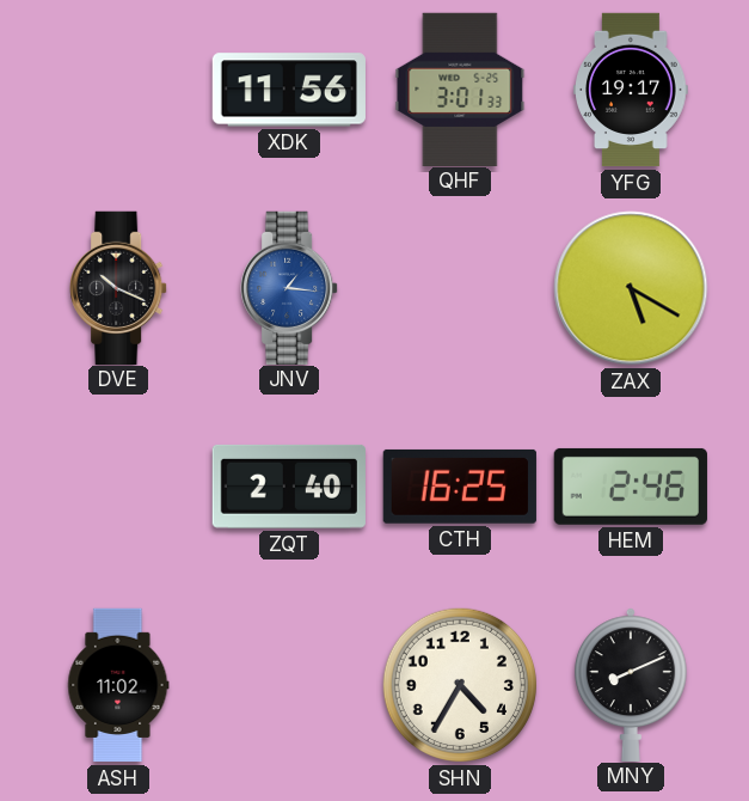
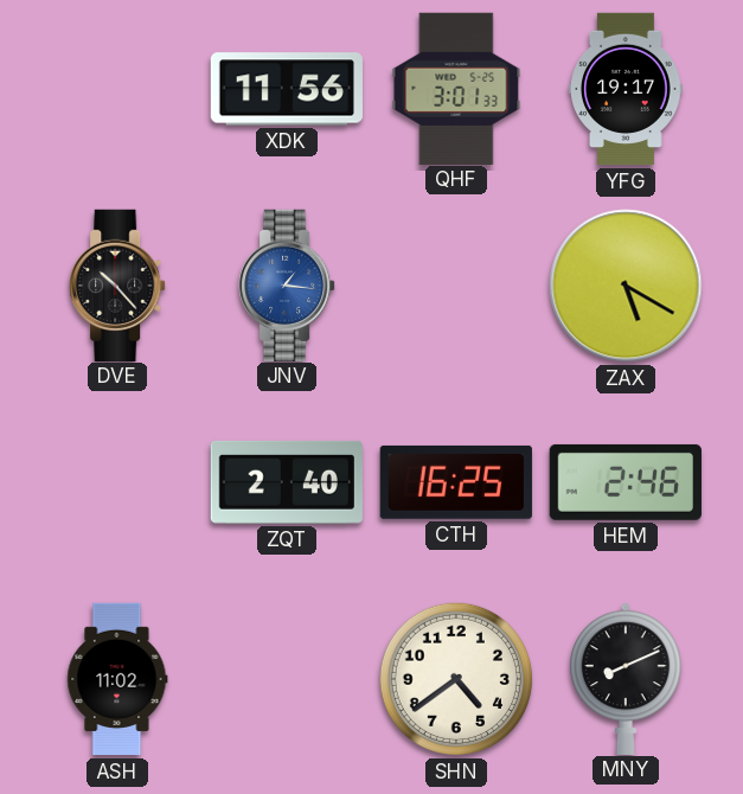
DVE: 10:19 -> 10:23
SHN: 4:35 -> 4:39
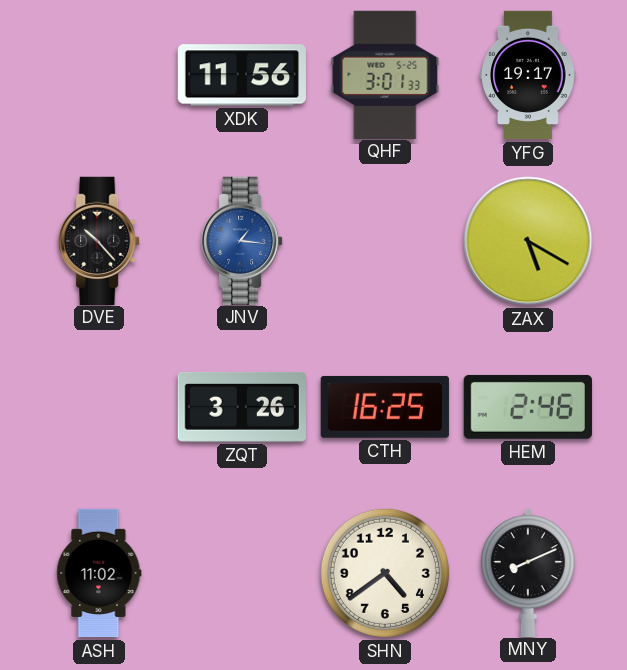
ZQT: 2:40 -> 3:26
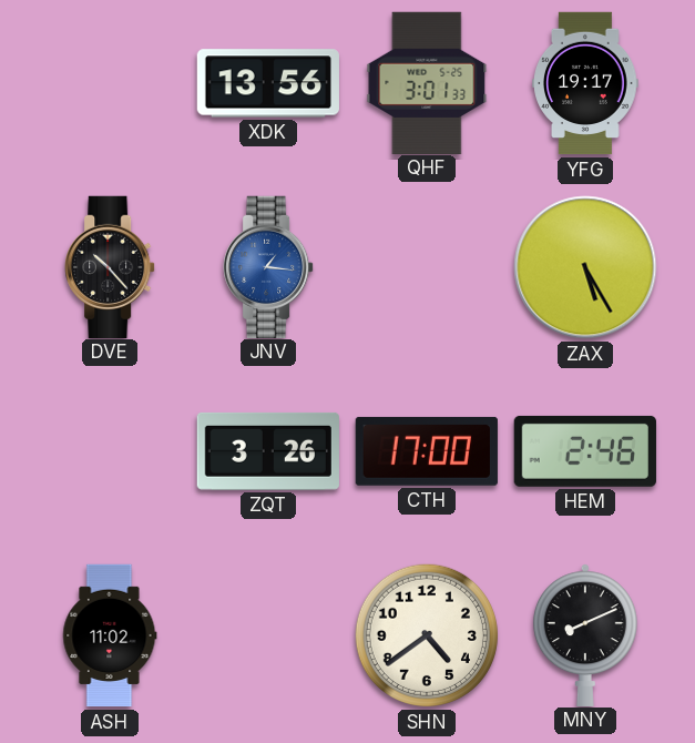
XDK: 11:56 -> 13:56
ZAX: 5:20 -> 5:25
CTH: 16:25 -> 17:00
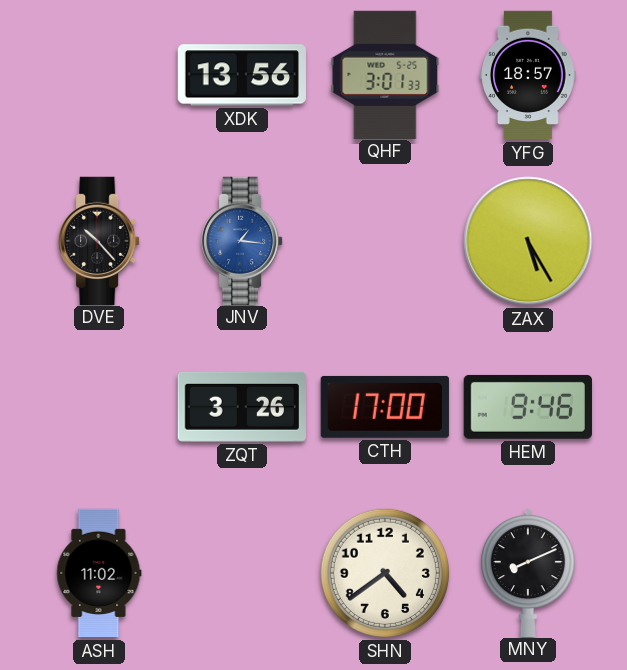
YFG: 19:17 -> 18:57
HEM: 2:46 -> 9:46
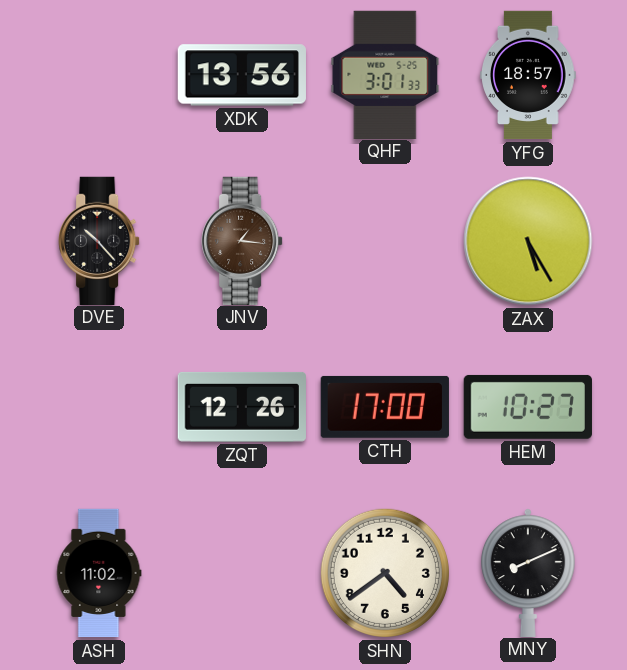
JNV dial: blue -> brown
ZQT: 3:26 -> 12:26
HEM: 9:46 -> 10:27
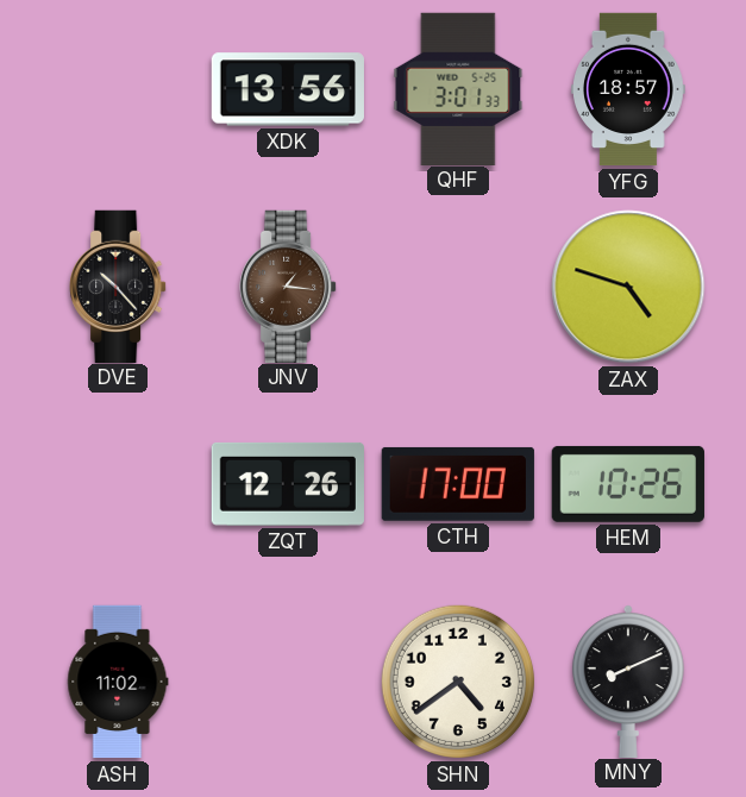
ZAX: 5:25 -> 4:48
HEM: 10:27 -> 10:26
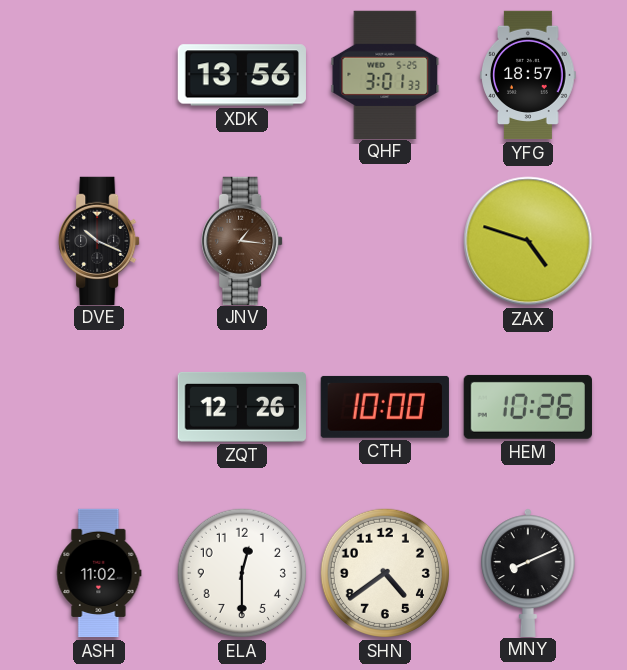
DVE: 10:23 -> 10:19
CTH: 17:00 -> 10:00
ELA: none -> 12:30
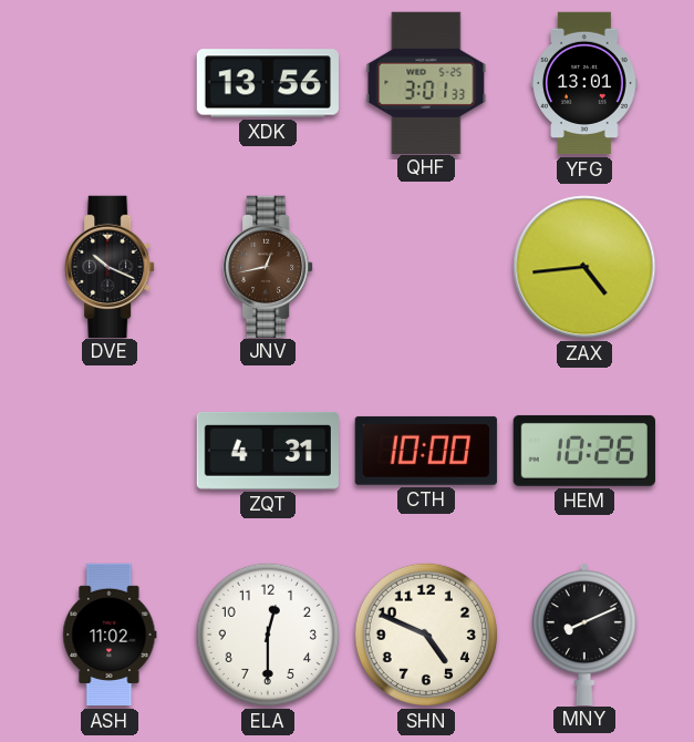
YFG: 18:57 -> 13:01
JNV: 1:16 -> 12:43
ZAX: 4:48 -> 4:44
ZQT: 12:26 -> 4:31
SHN: 4:39 -> 4:49
